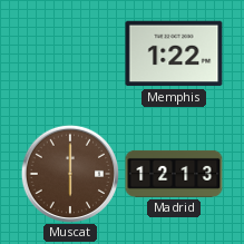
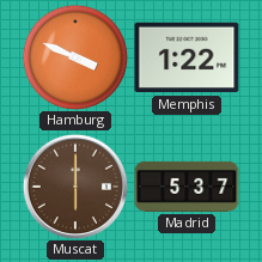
Hamburg: none -> 3:49
Madrid: 12:13 -> 5:37
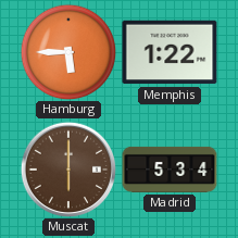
Hamburg: 3:49 -> 5:45
Madrid: 5:37 -> 5:34
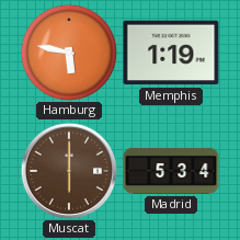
Hamburg: 5:45 -> 5:47
Memphis: 1:22 -> 1:19
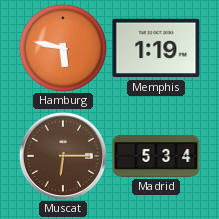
Muscat: 6:00 -> 6:15
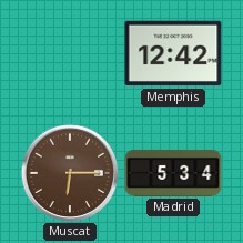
Hamburg: 5:47 -> none
Memphis: 1:19 -> 12:42
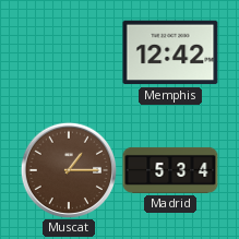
Muscat: 6:15 -> 1:15
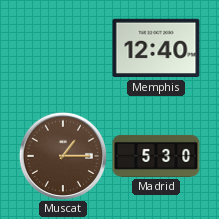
Memphis: 12:42 -> 12:40
Madrid: 5:34 -> 5:30
